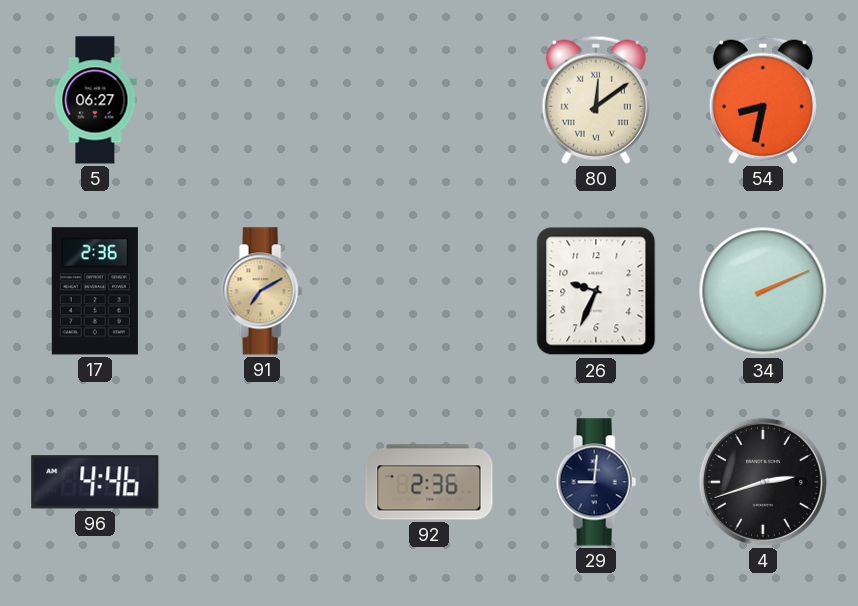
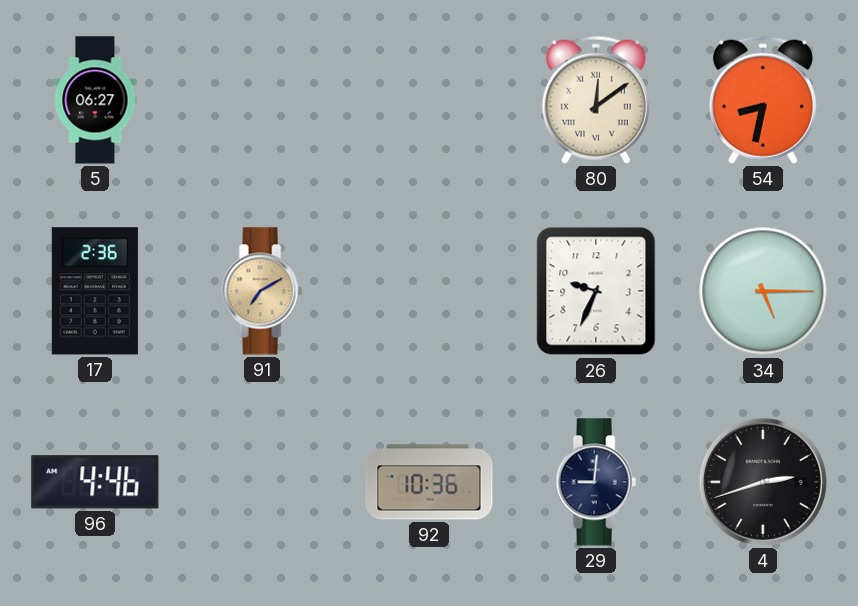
34: 2:11 -> 5:15
92: 2:36 -> 10:36
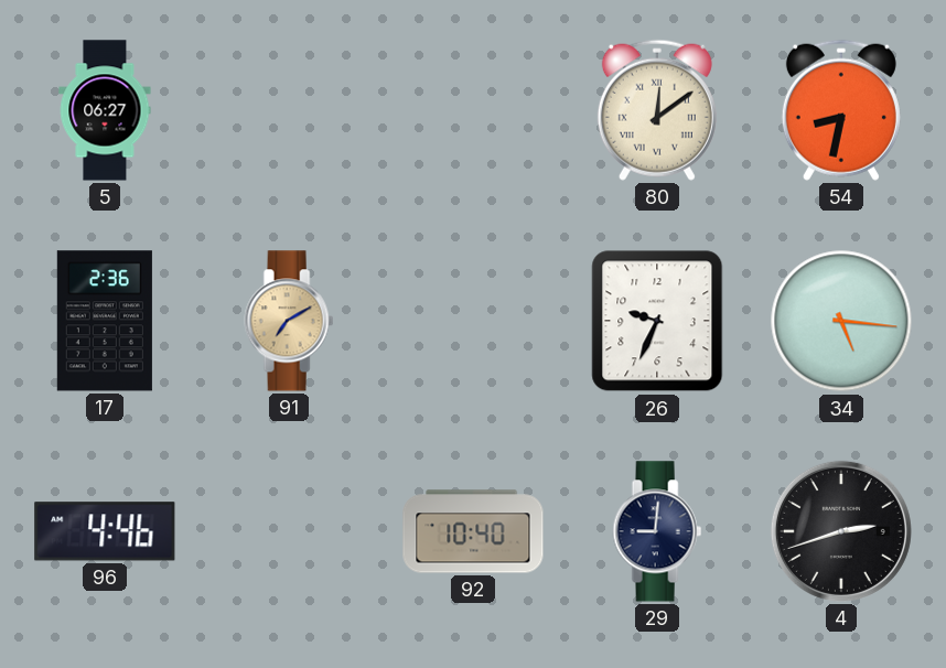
34: 5:15 -> 5:16
92: 10:36 -> 10:40
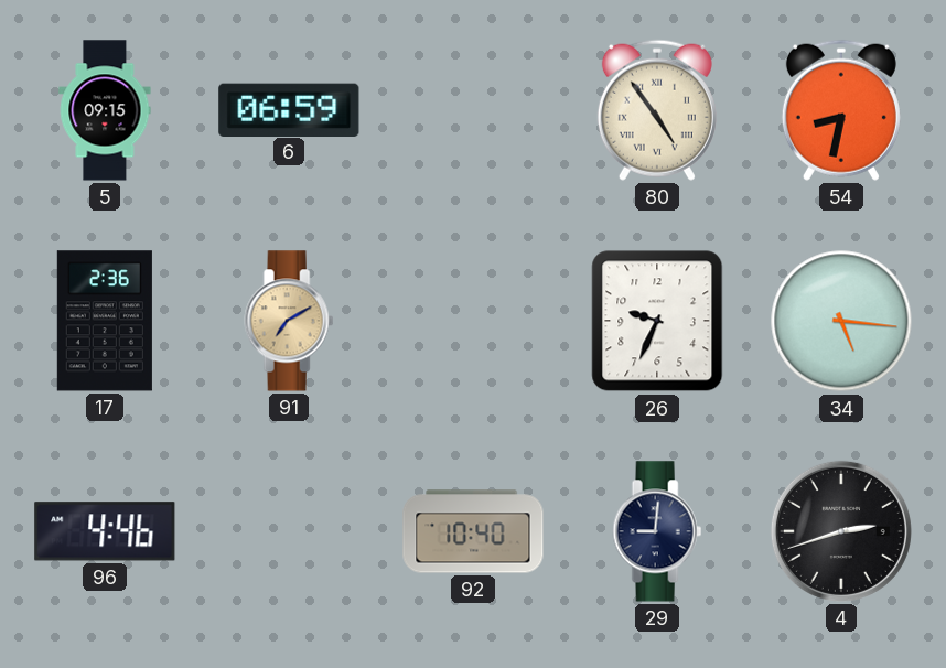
5: 06:27 -> 09:15
6: none -> 06:59
80: 12:09 -> 4:54
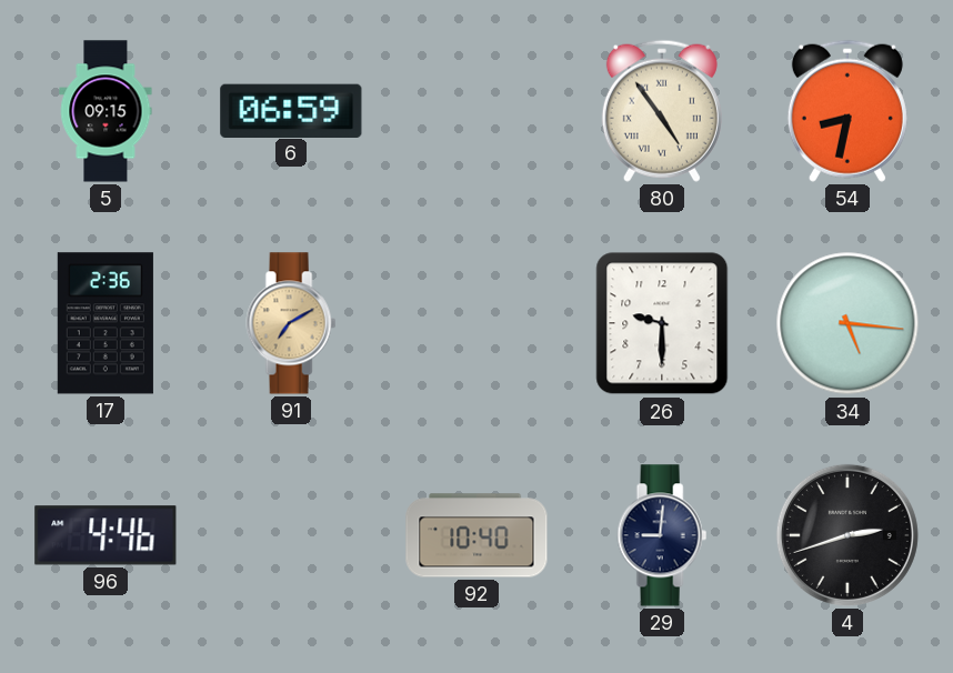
26: 9:34 -> 9:30
